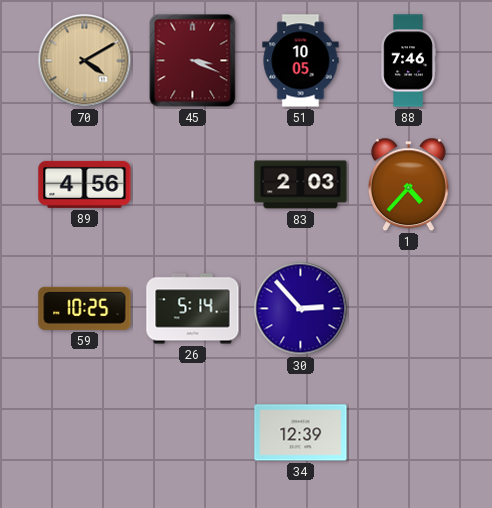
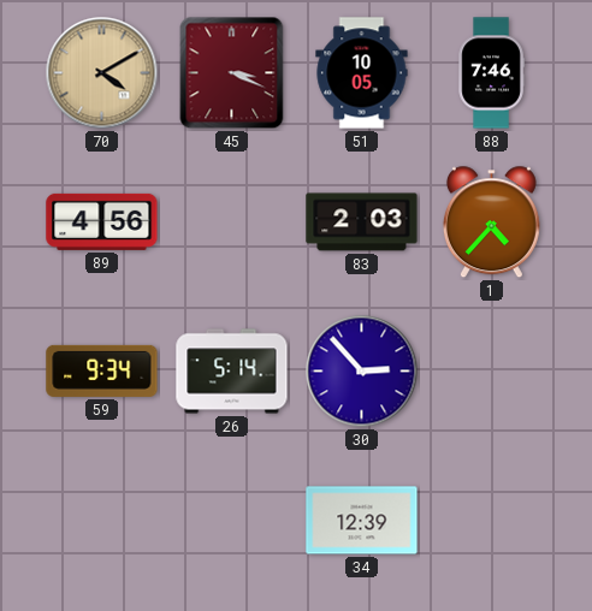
59: 10:25 -> 9:34
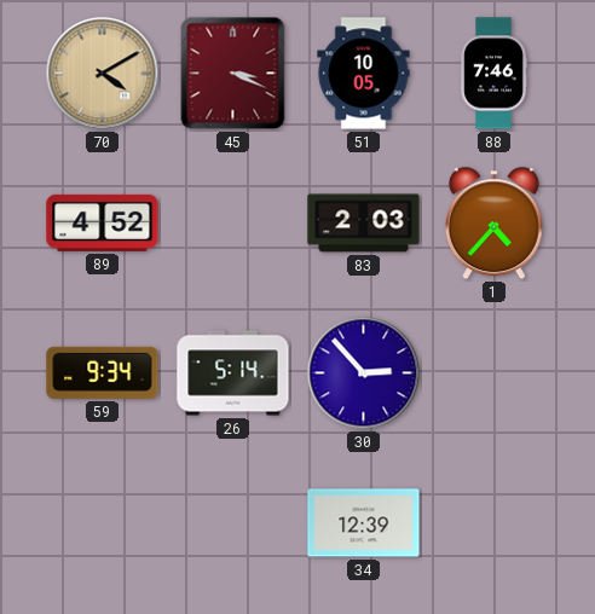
89: 4:56 -> 4:52
